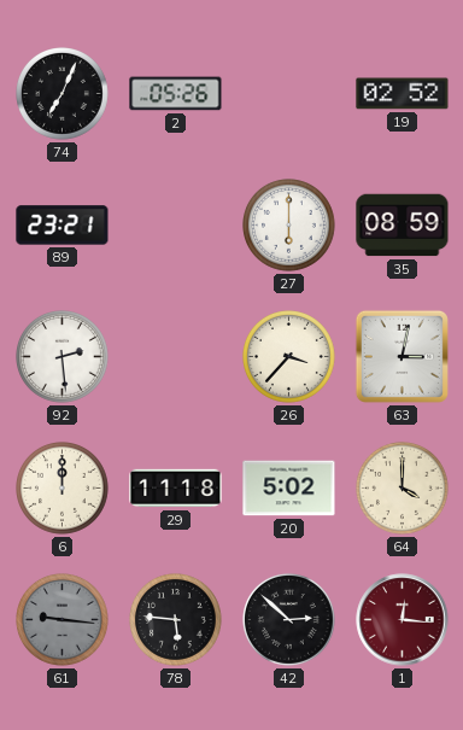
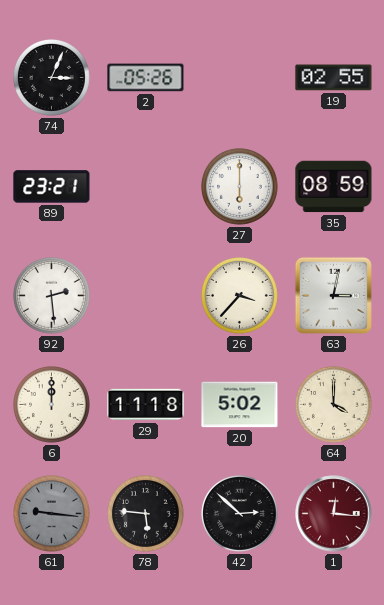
74: 7:04 -> 3:04
19: 02:52 -> 02:55
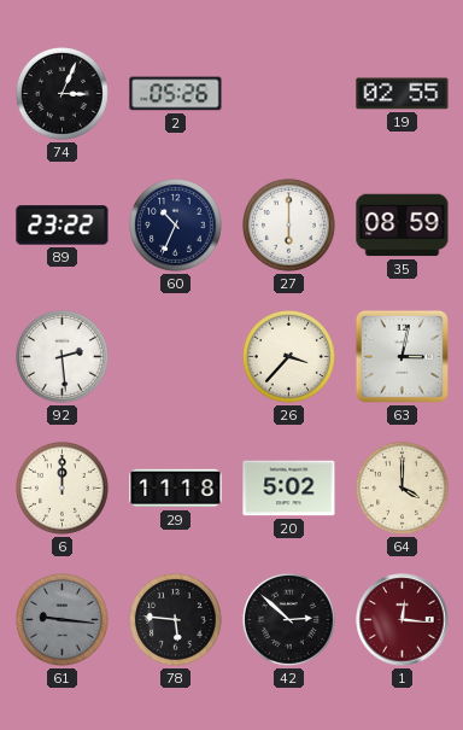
89: 23:21 -> 23:22
60: none -> 10:34
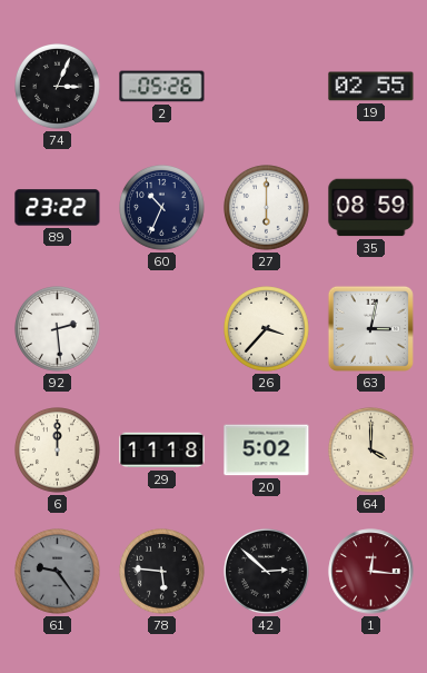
61: 9:16 -> 9:24
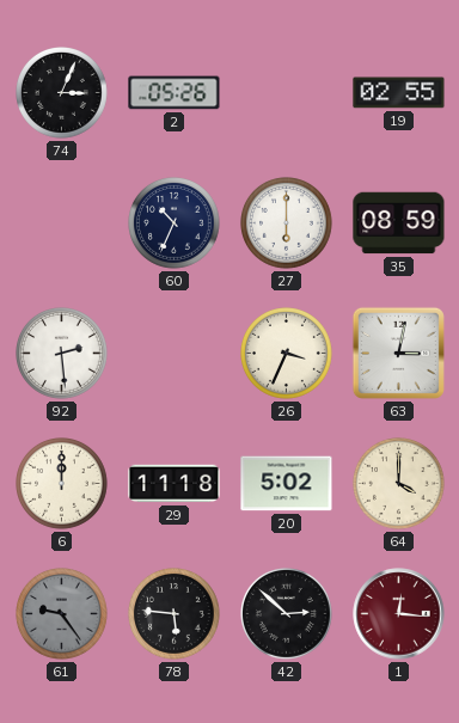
89: 23:22 -> none
26: 3:37 -> 3:34
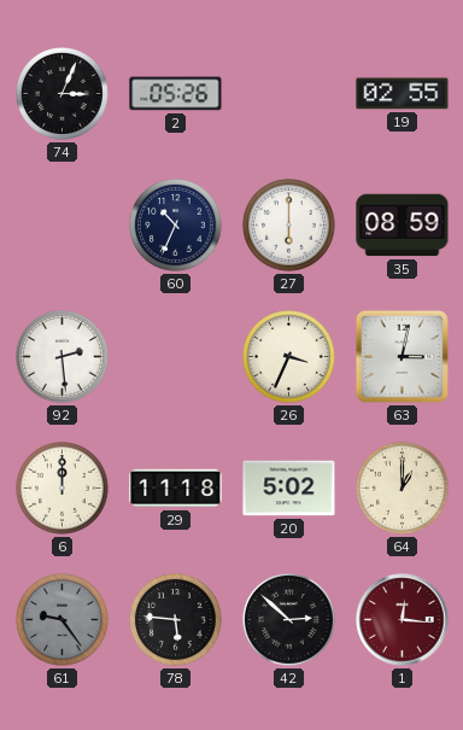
64: 4:00 -> 1:00
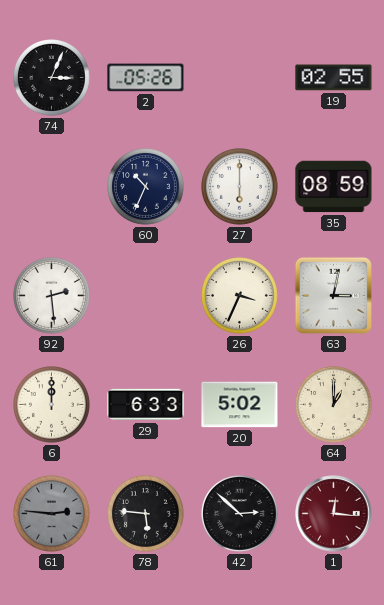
29: 11:18 -> 6:33
61: 9:24 -> 2:46
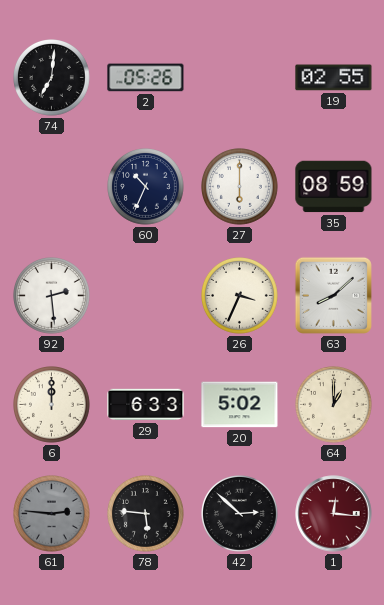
74: 3:04 -> 7:01
63: 3:02 -> 8:08
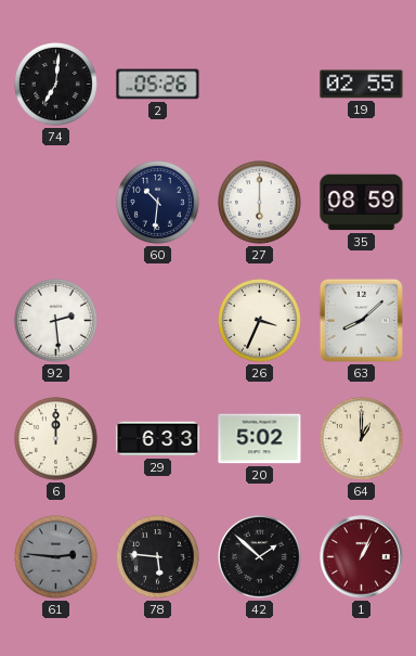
60: 10:34 -> 10:31
42: 2:52 -> 1:52
1: 12:16 -> 1:04
